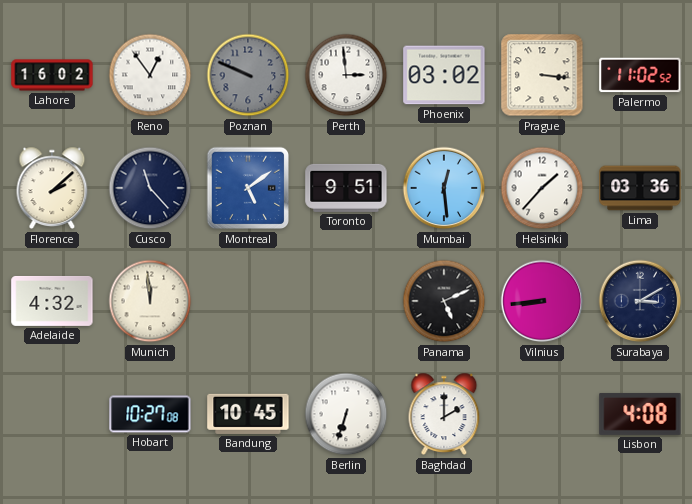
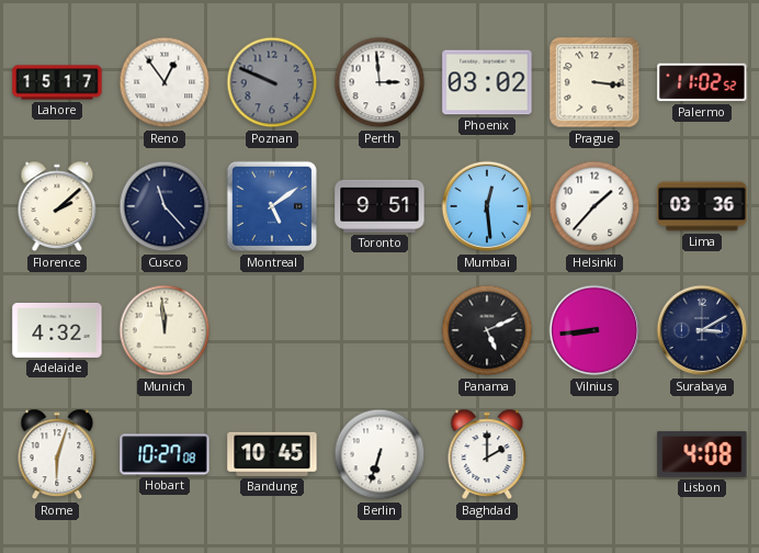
Lahore: 16:02 -> 15:17
Rome: none -> 6:03
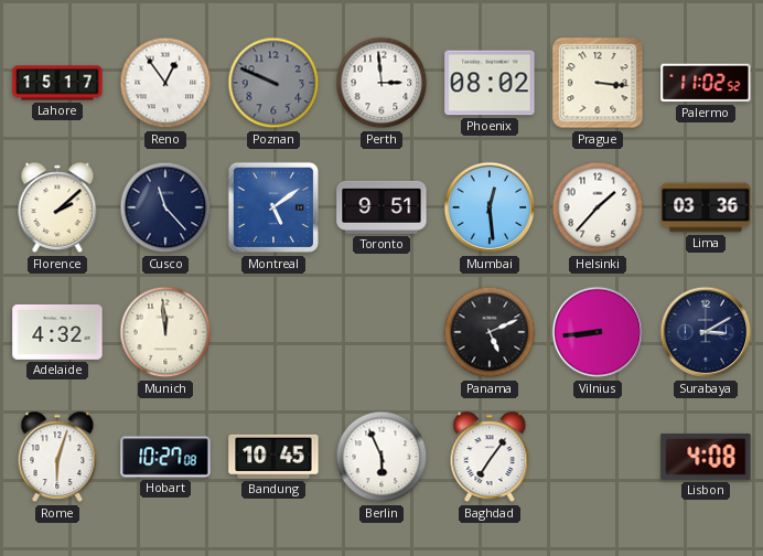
Phoenix: 03:02 -> 08:02
Berlin: 6:33 -> 5:56
Baghdad: 2:00 -> 7:06
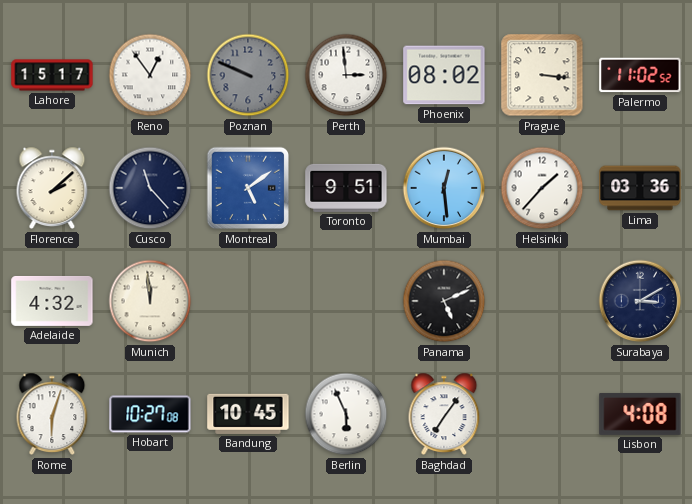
Vilnius: 8:44 -> none
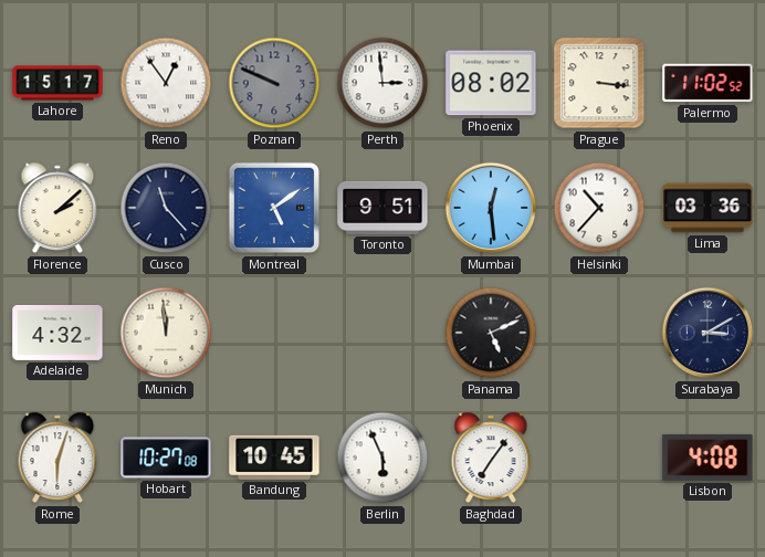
Helsinki: 1:37 -> 10:37
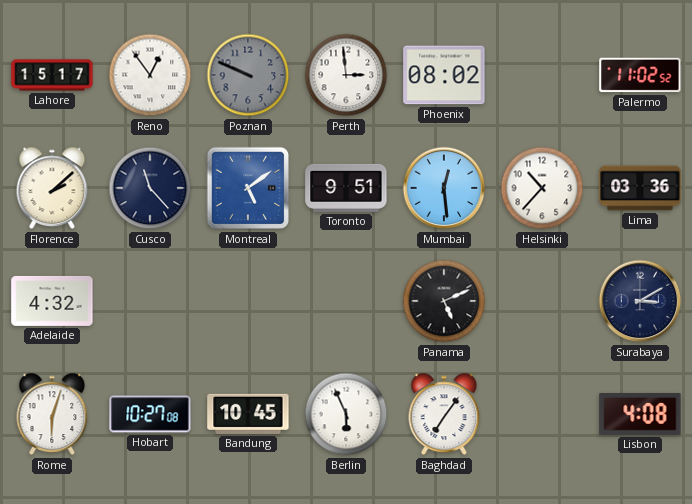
Prague: 3:16 -> none
Munich: 11:59 -> none
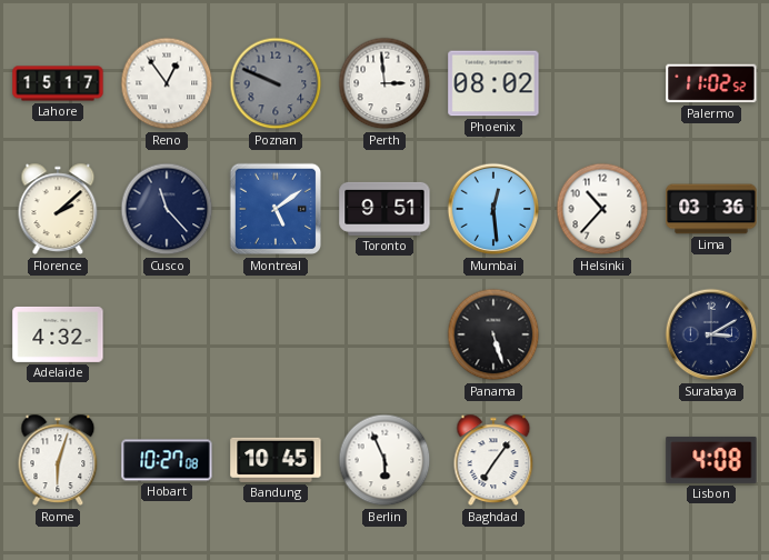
Panama: 5:11 -> 5:27
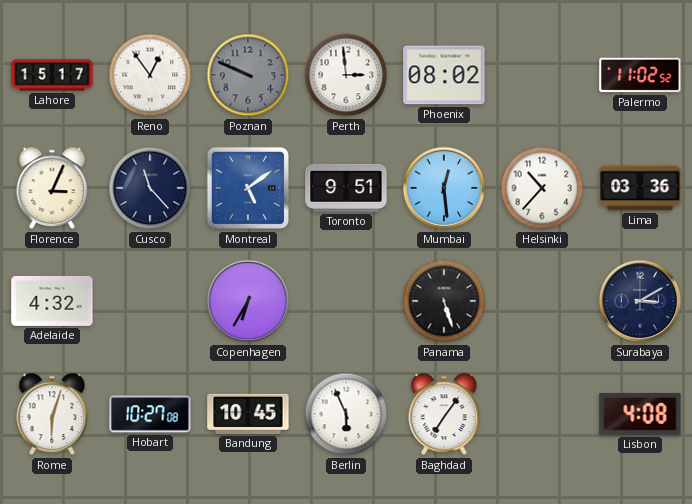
Florence: 2:08 -> 3:04
Copenhagen: none -> 6:35
